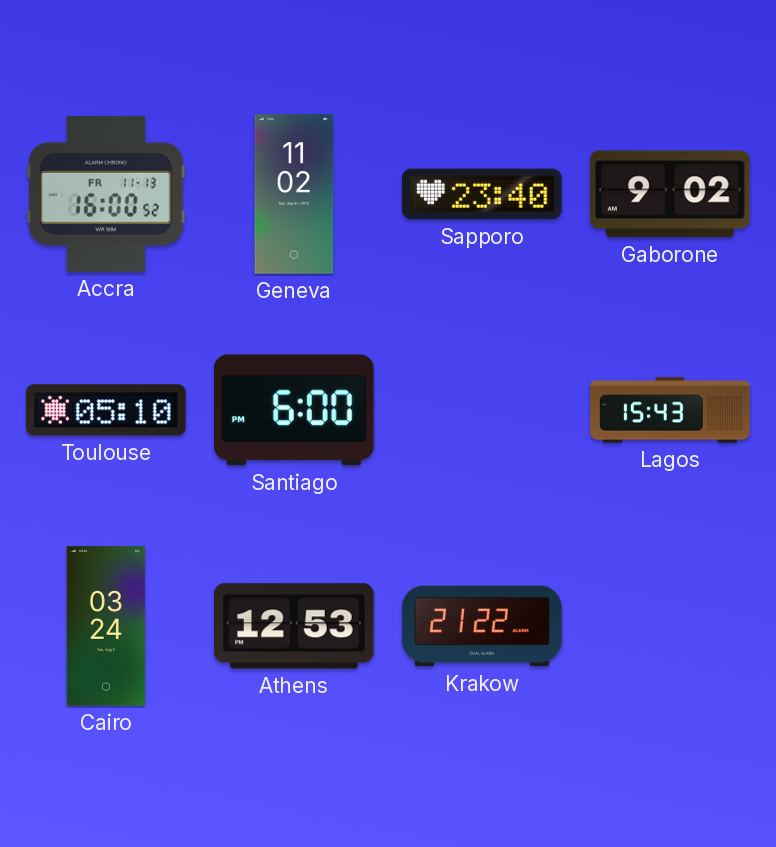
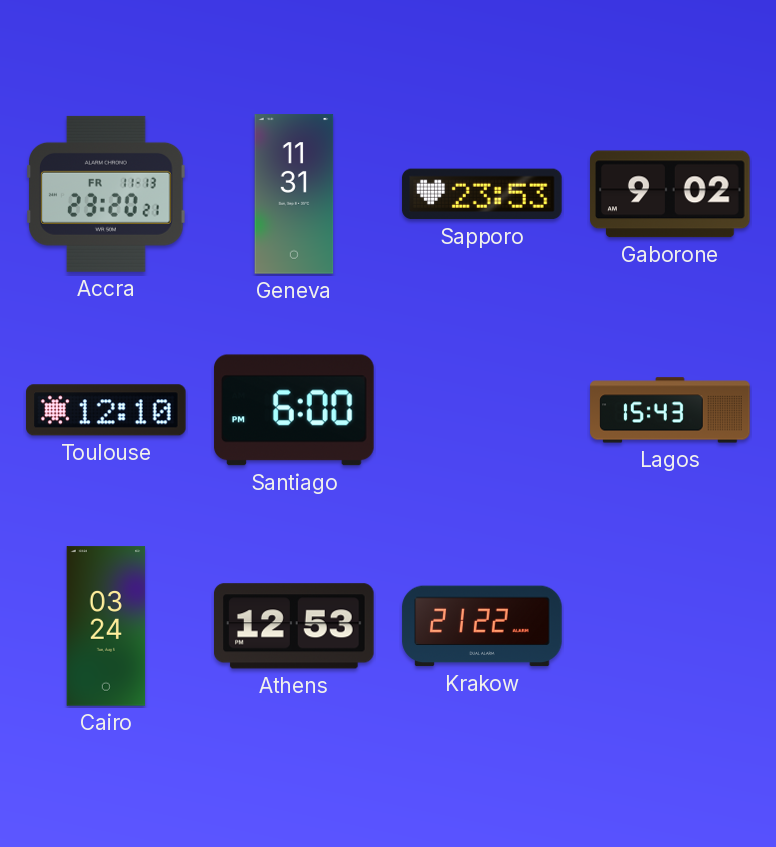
Accra: 16:00 -> 23:20
Geneva: 11:02 -> 11:31
Sapporo: 23:40 -> 23:53
Toulouse: 05:10 -> 12:10
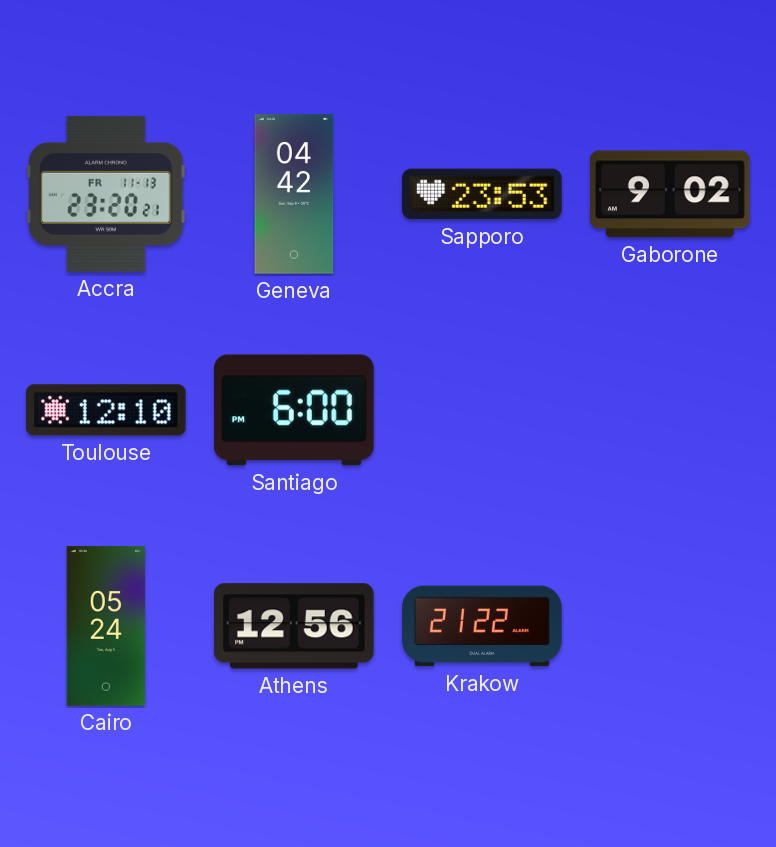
Geneva: 11:31 -> 04:42
Lagos: 15:43 -> none
Cairo: 03:24 -> 05:24
Athens: 12:53 -> 12:56
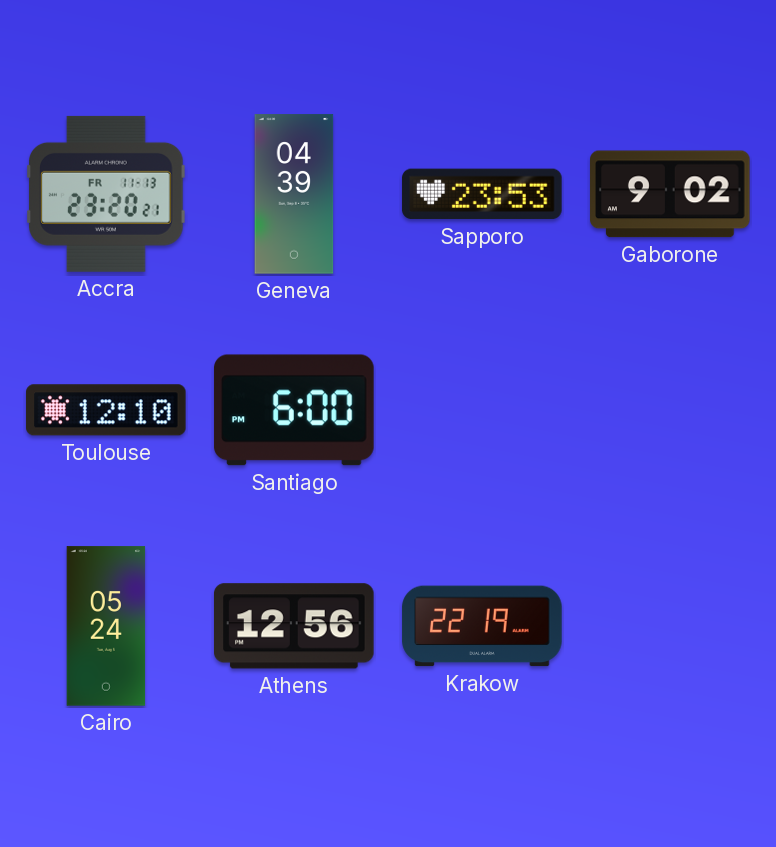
Geneva: 04:42 -> 04:39
Krakow: 21:22 -> 22:19
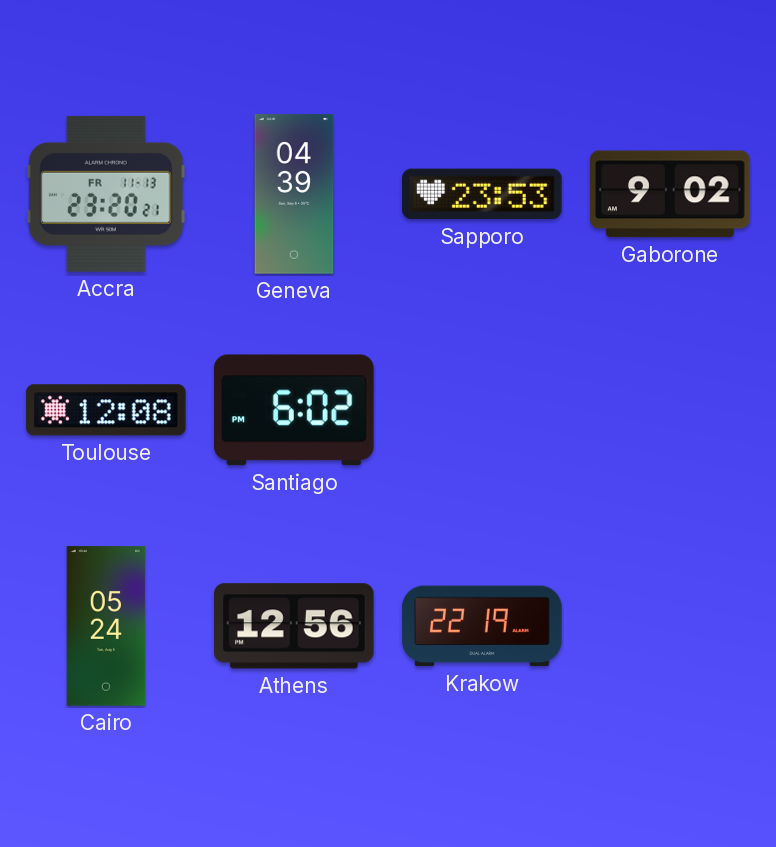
Toulouse: 12:10 -> 12:08
Santiago: 6:00 -> 6:02
